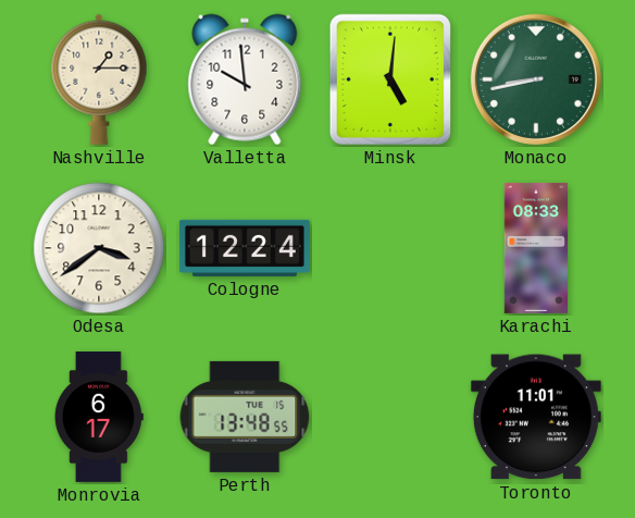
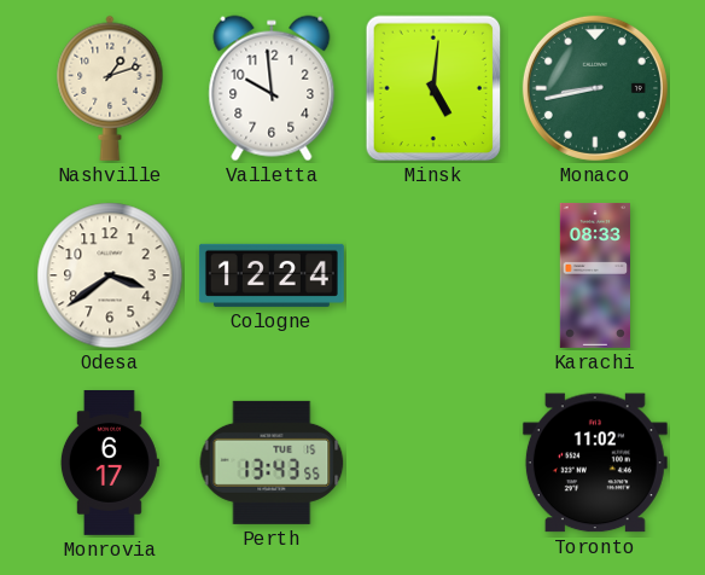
Nashville: 1:15 -> 1:12
Perth: 13:48 -> 13:43
Toronto: 11:01 -> 11:02
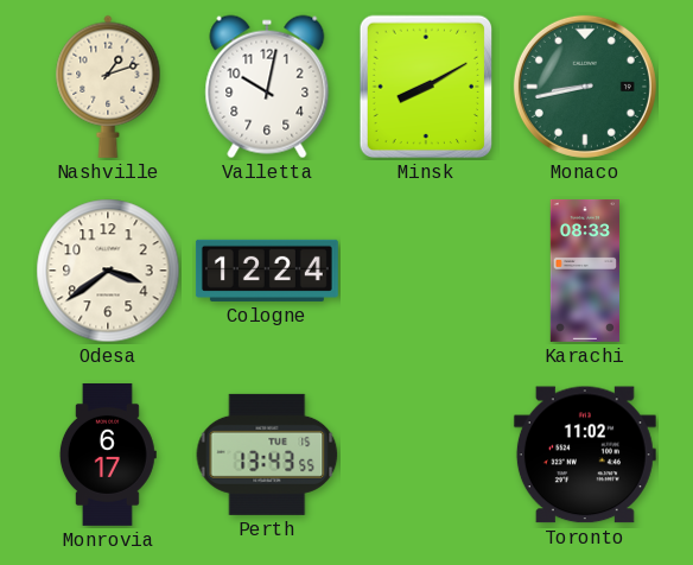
Valletta: 9:59 -> 10:02
Minsk: 5:01 -> 8:10
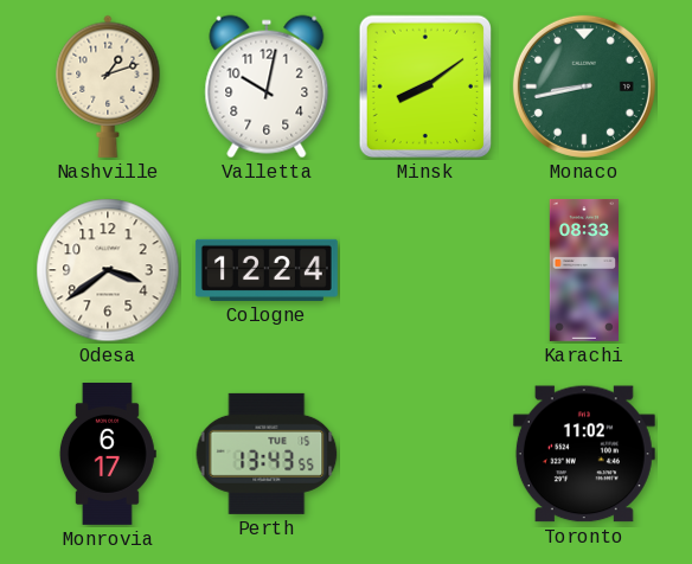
Minsk: 8:10 -> 8:09
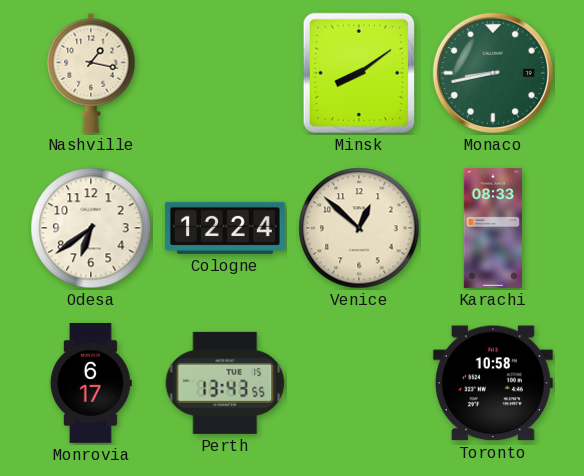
Nashville: 1:12 -> 1:17
Valletta: 10:02 -> none
Odesa: 3:39 -> 6:39
Venice: none -> 12:52
Toronto: 11:02 -> 10:58
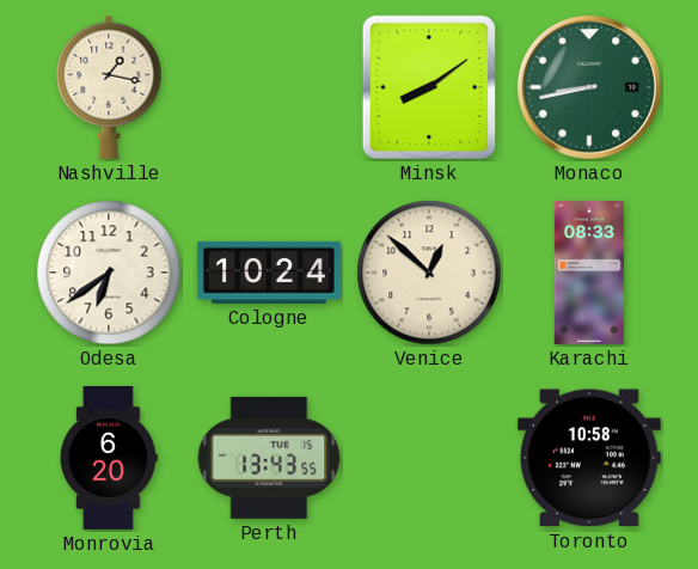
Cologne: 12:24 -> 10:24
Monrovia: 6:17 -> 6:20
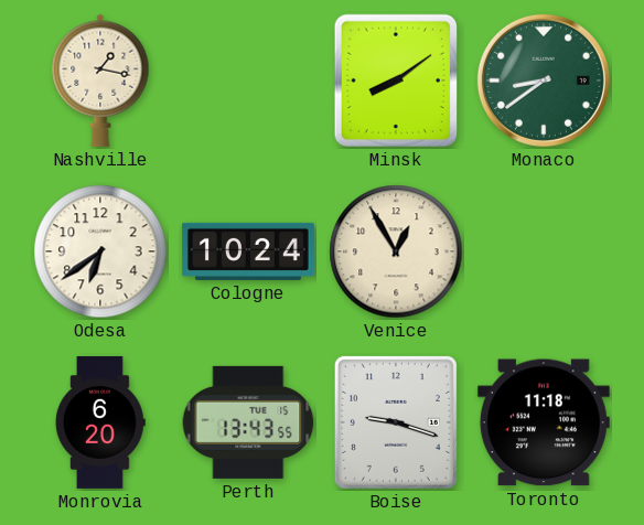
Monaco: 8:43 -> 8:39
Venice: 12:52 -> 12:55
Karachi: 08:33 -> none
Boise: none -> 9:18
Toronto: 10:58 -> 11:18
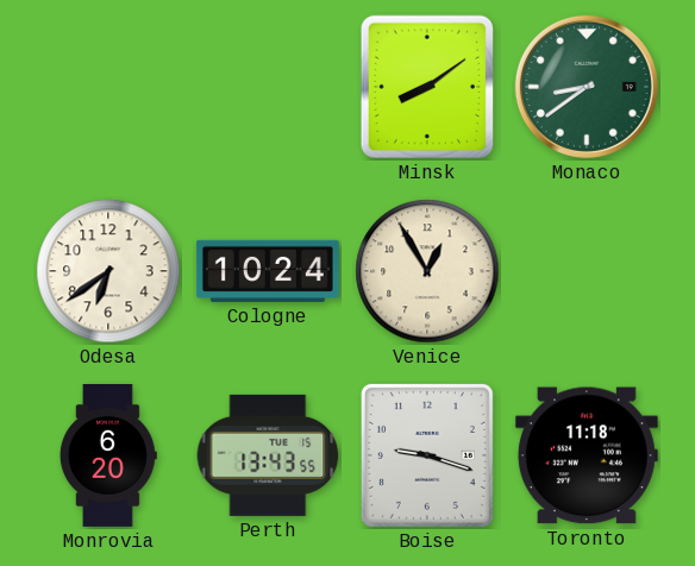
Nashville: 1:17 -> none
